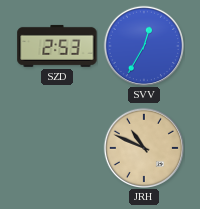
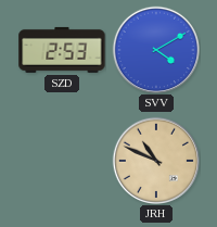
SVV: 12:35 -> 4:10
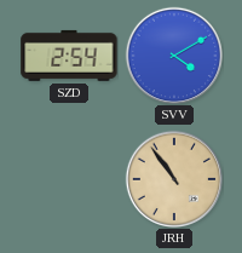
SZD: 2:53 -> 2:54
JRH: 10:49 -> 10:54
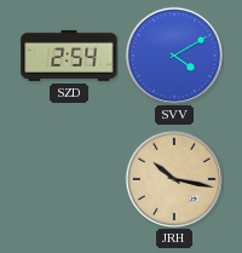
JRH: 10:54 -> 10:17
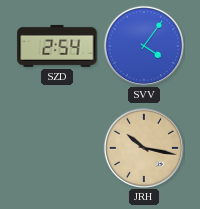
SVV: 4:10 -> 4:06
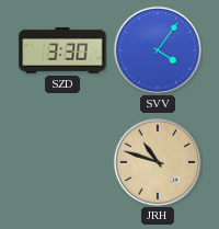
SZD: 2:54 -> 3:30
JRH: 10:17 -> 10:48
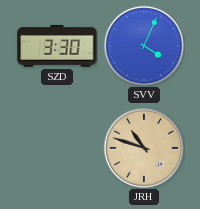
SVV: 4:06 -> 4:04
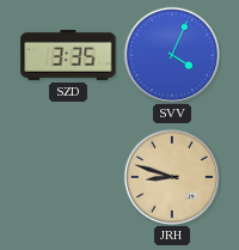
SZD: 3:30 -> 3:35
JRH: 10:48 -> 8:48
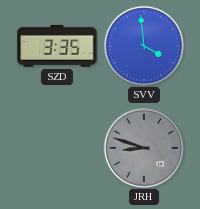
SVV: 4:04 -> 3:59
JRH dial: champagne -> grey
